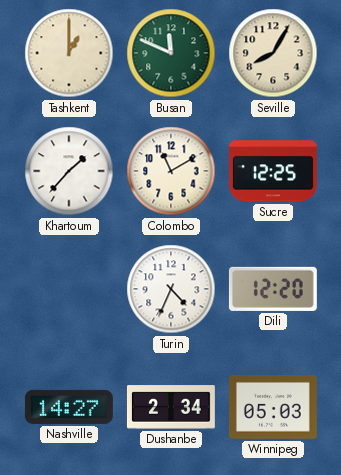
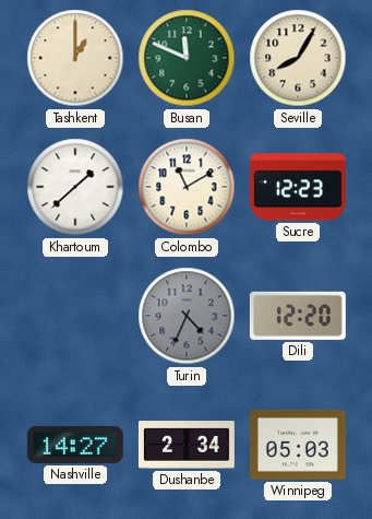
Khartoum: 1:37 -> 1:38
Sucre: 12:25 -> 12:23
Turin dial: white -> grey
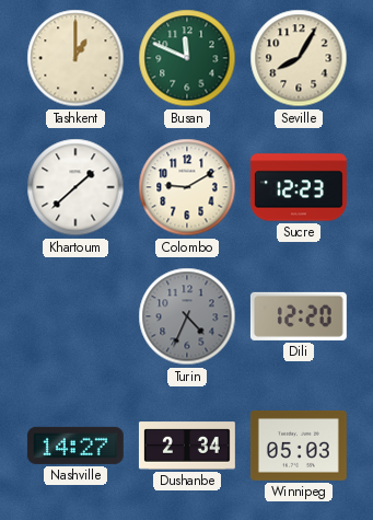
Colombo: 11:10 -> 9:10
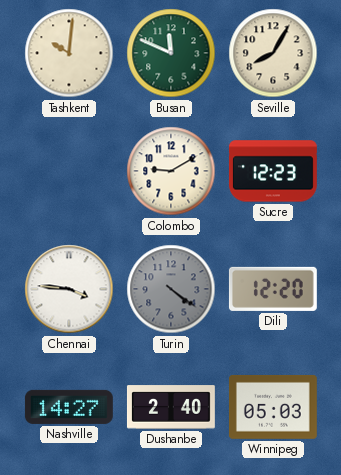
Tashkent: 1:00 -> 10:01
Khartoum: 1:38 -> none
Chennai: none -> 3:46
Turin: 4:34 -> 4:21
Dushanbe: 2:34 -> 2:40
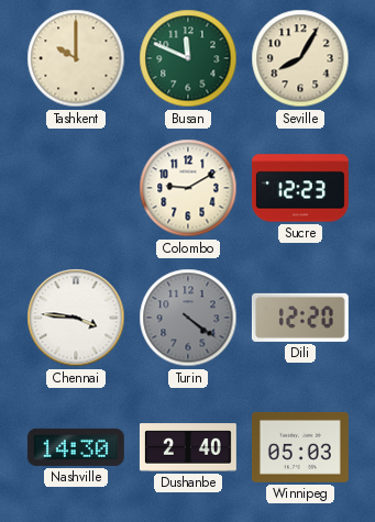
Tashkent: 10:01 -> 10:00
Nashville: 14:27 -> 14:30
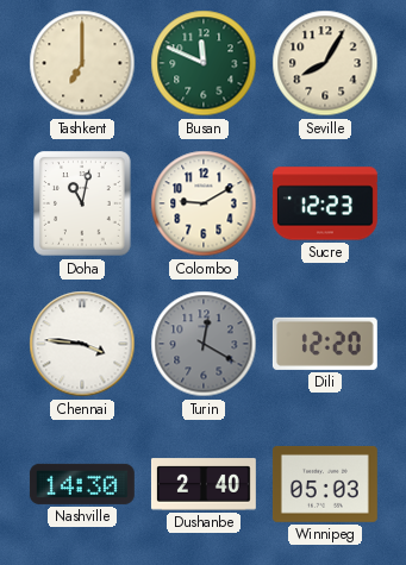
Tashkent: 10:00 -> 7:00
Doha: none -> 11:02
Turin: 4:21 -> 12:20
